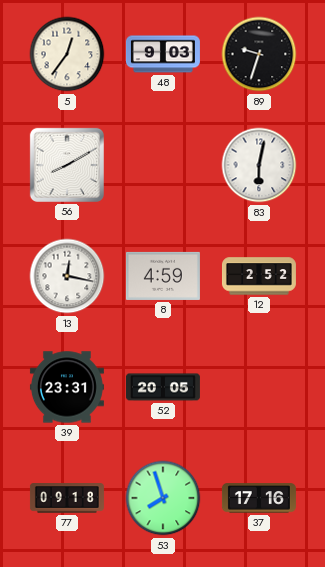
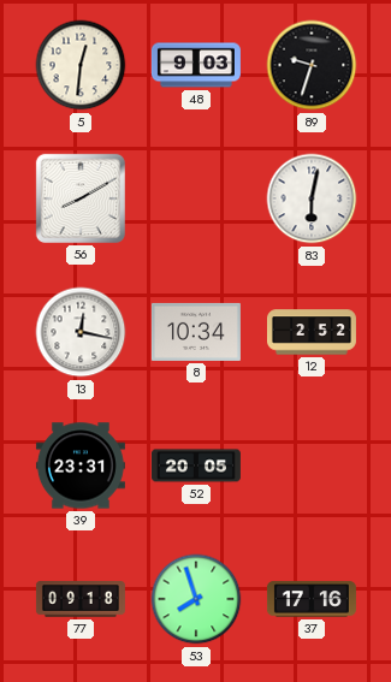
5: 12:36 -> 12:31
8: 4:59 -> 10:34
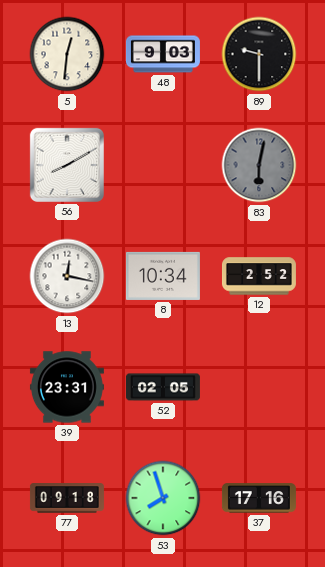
89: 9:33 -> 9:30
83 dial: white -> grey
52: 20:05 -> 02:05
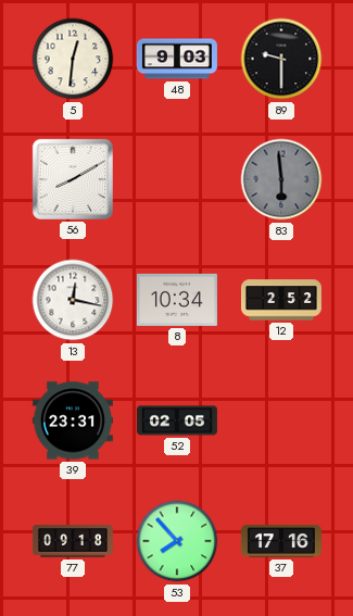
83: 6:02 -> 5:59
53: 7:57 -> 7:53
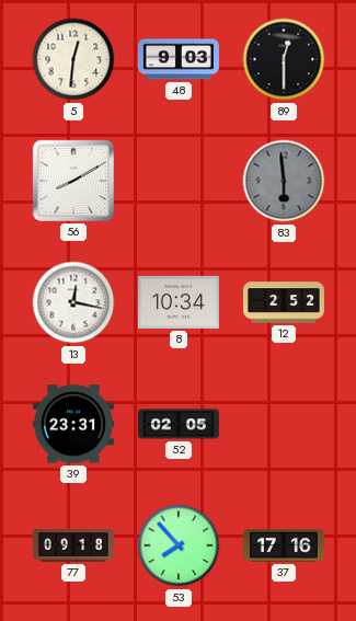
89: 9:30 -> 12:30
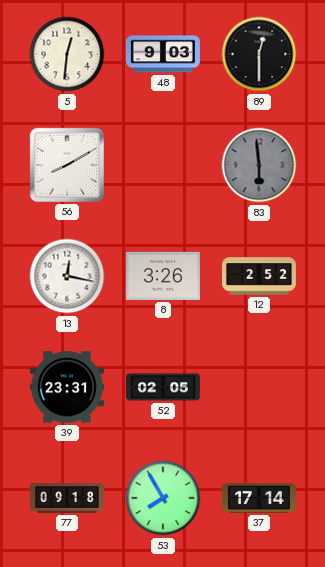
8: 10:34 -> 3:26
53: 7:53 -> 7:55
37: 17:16 -> 17:14
